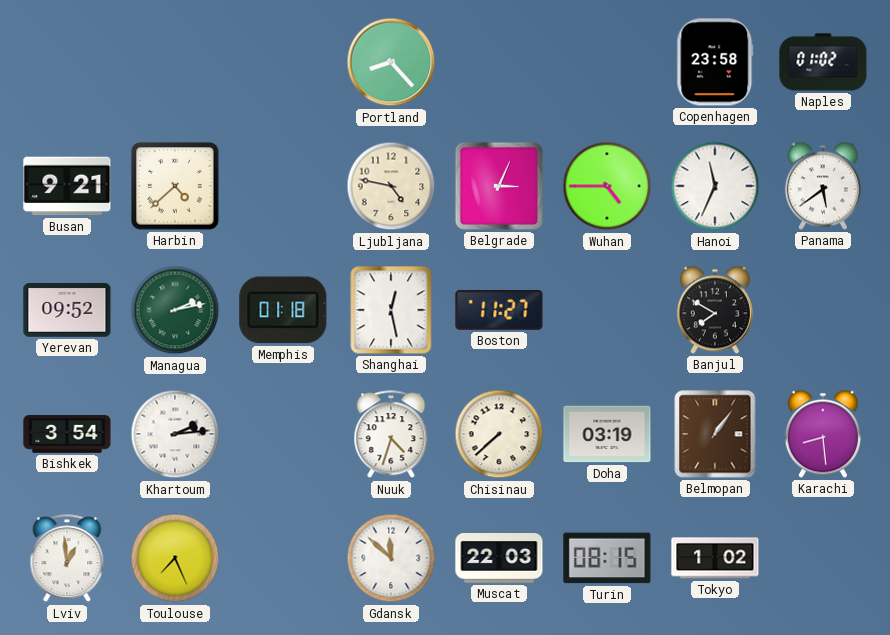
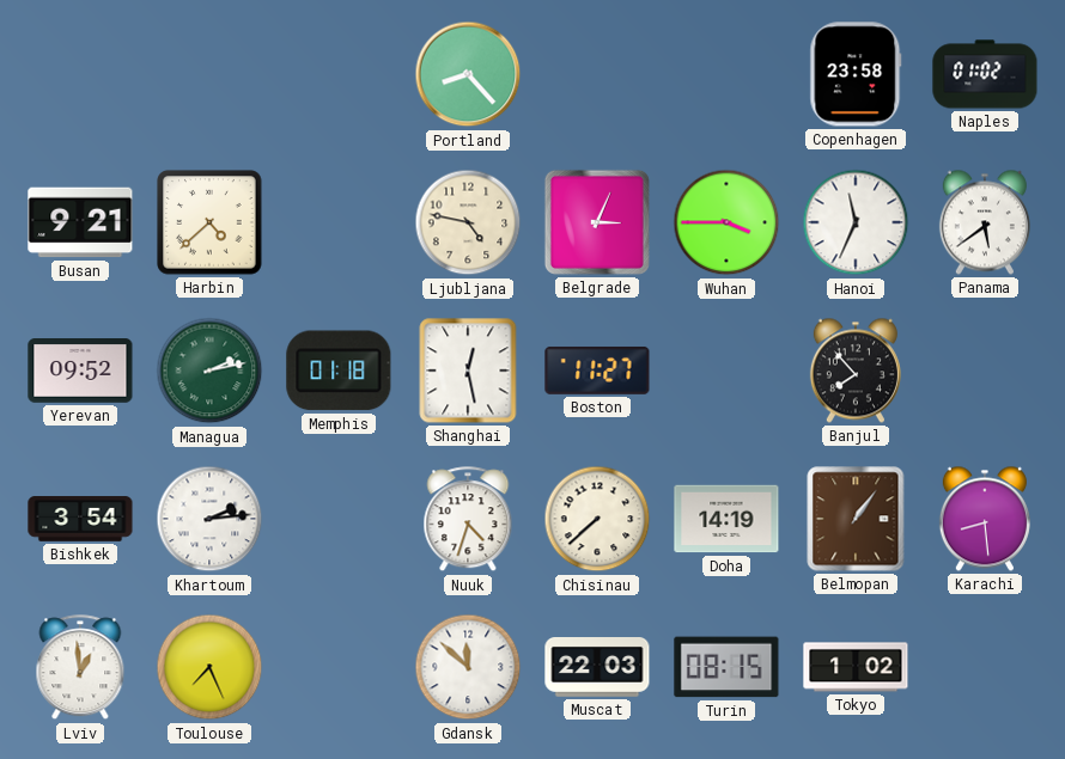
Wuhan: 4:45 -> 3:45
Banjul: 7:50 -> 7:53
Doha: 03:19 -> 14:19
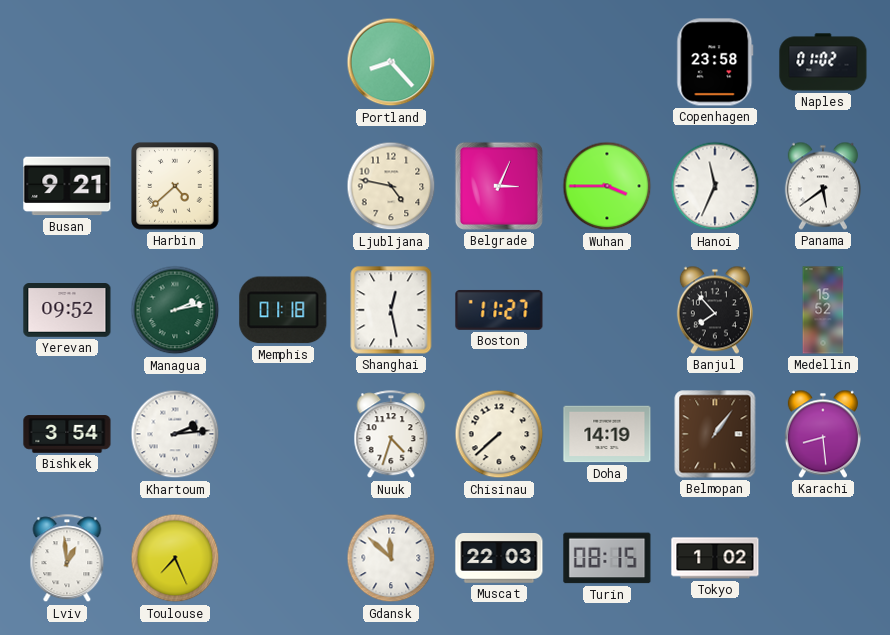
Medellin: none -> 15:52
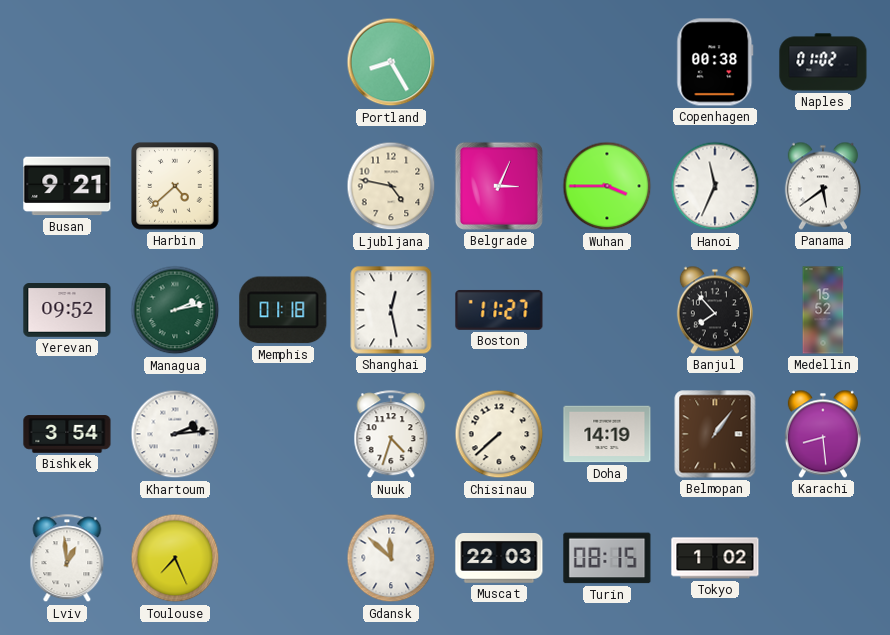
Portland: 8:23 -> 8:25
Copenhagen: 23:58 -> 00:38
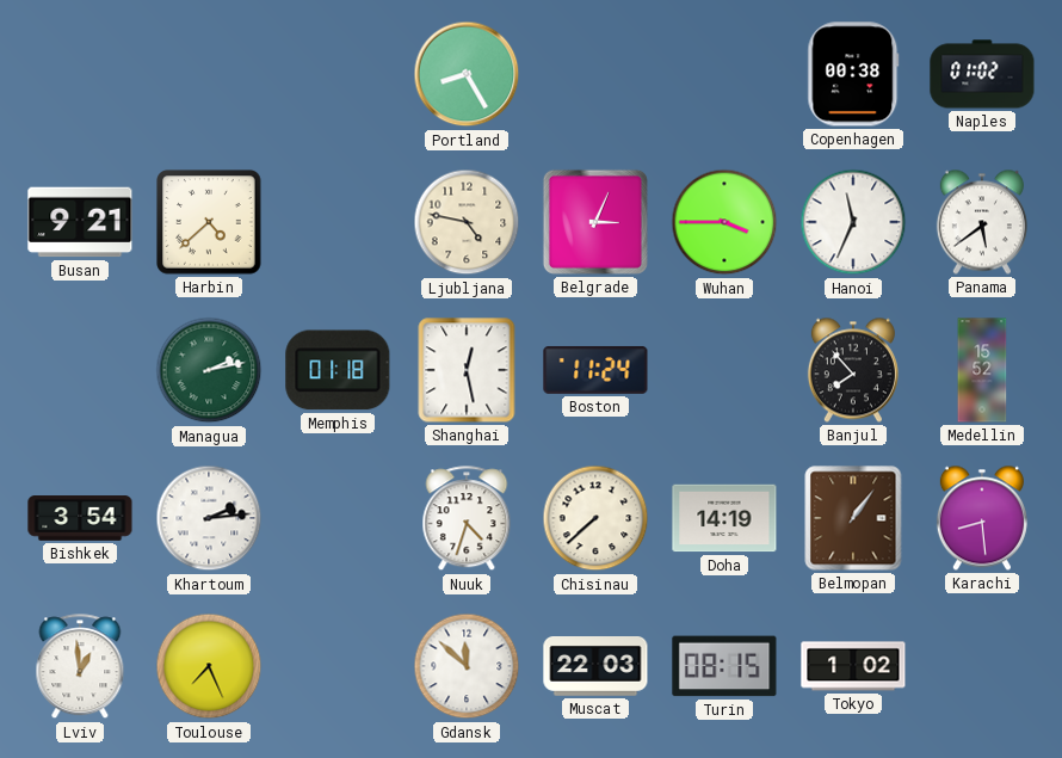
Yerevan: 09:52 -> none
Boston: 11:27 -> 11:24
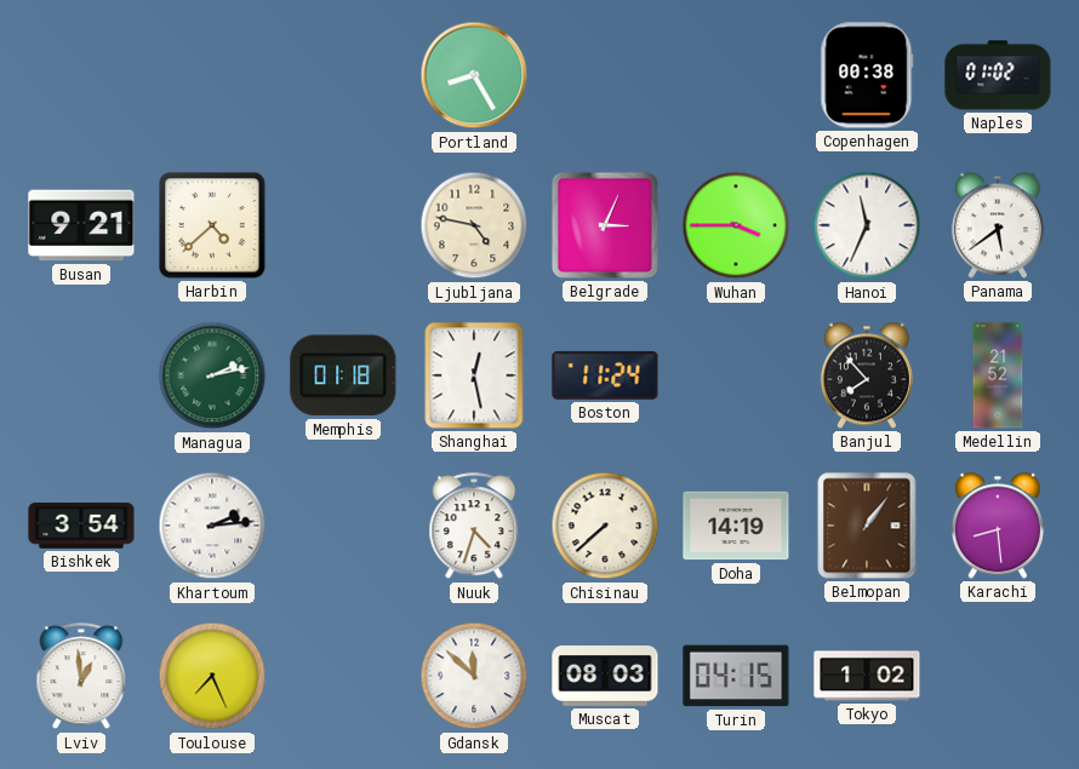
Medellin: 15:52 -> 21:52
Muscat: 22:03 -> 08:03
Turin: 08:15 -> 04:15
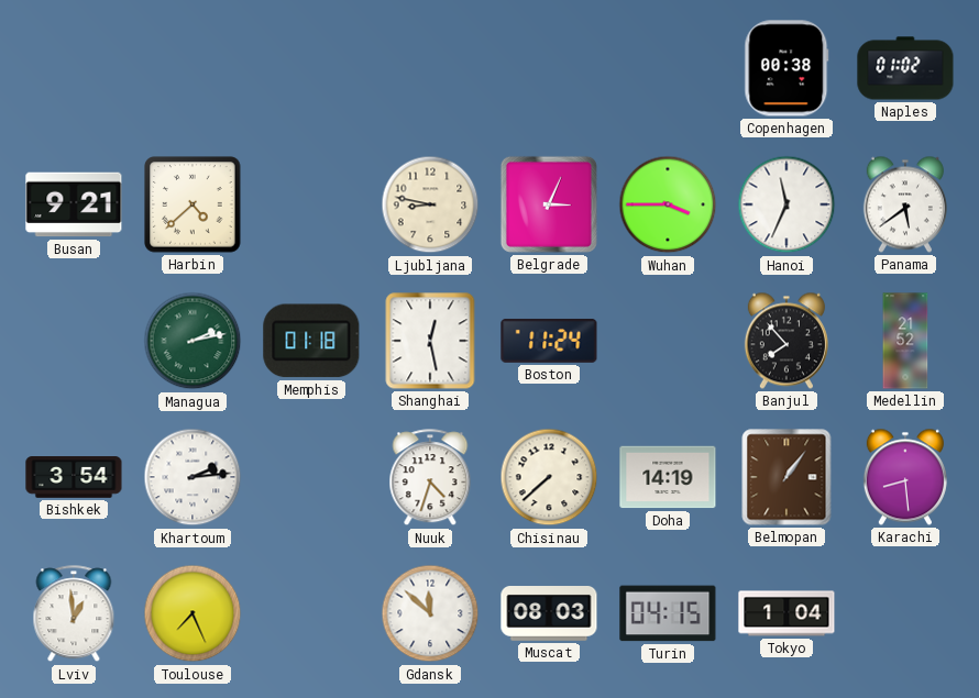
Portland: 8:25 -> none
Ljubljana: 4:47 -> 8:47
Tokyo: 1:02 -> 1:04
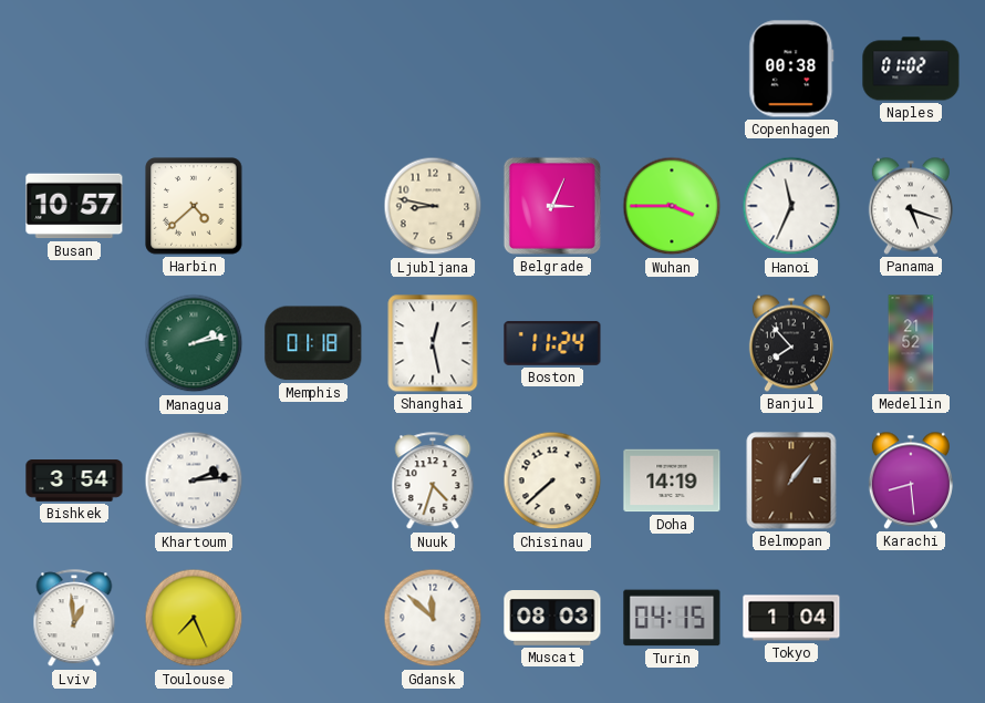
Busan: 9:21 -> 10:57
Panama: 5:39 -> 5:18
